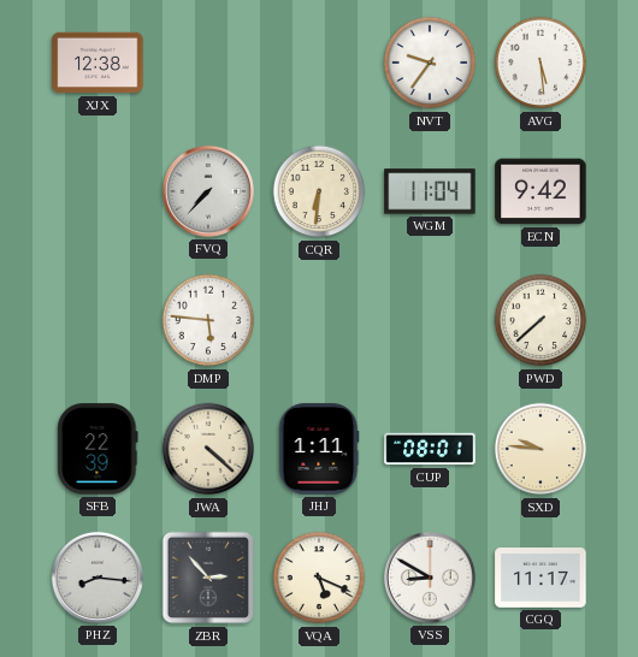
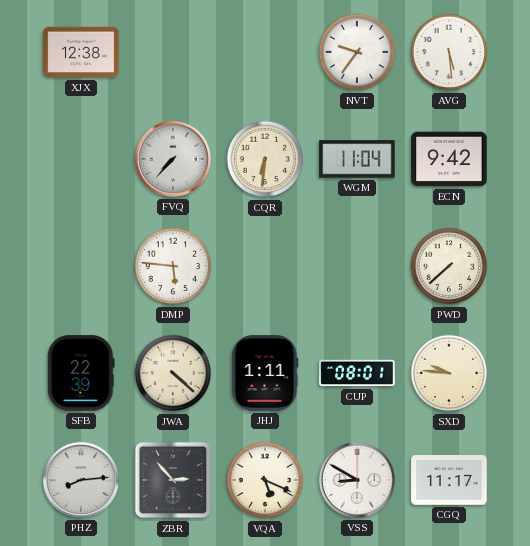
PHZ: 8:16 -> 8:14
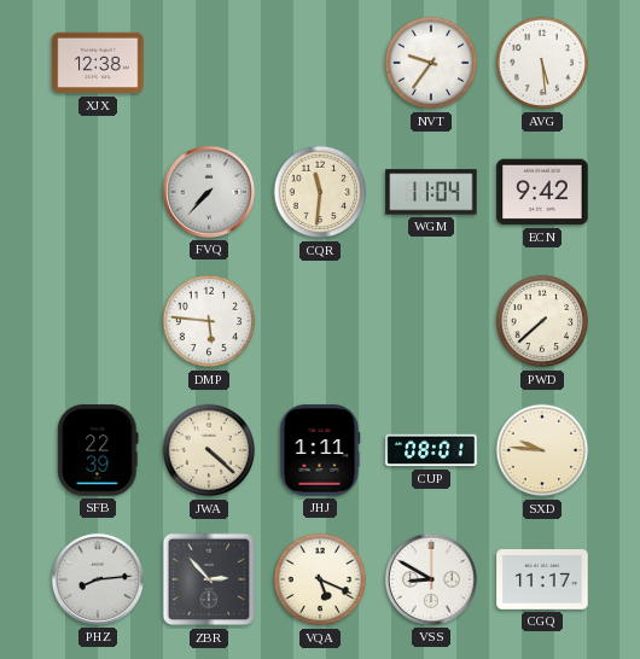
CQR: 6:31 -> 11:31
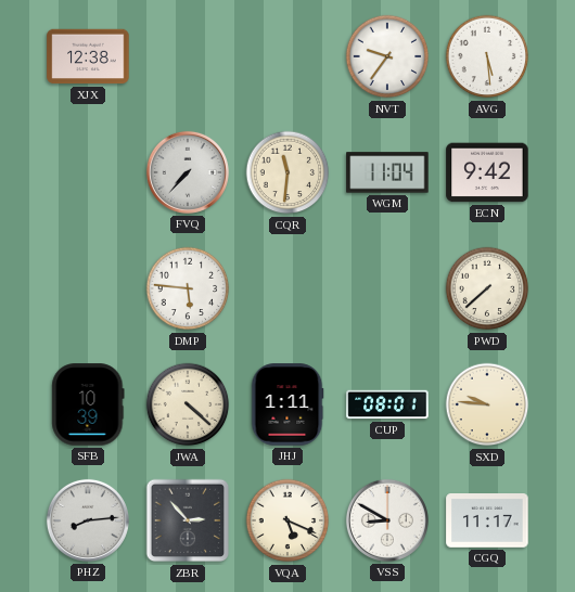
SFB: 22:39 -> 10:39
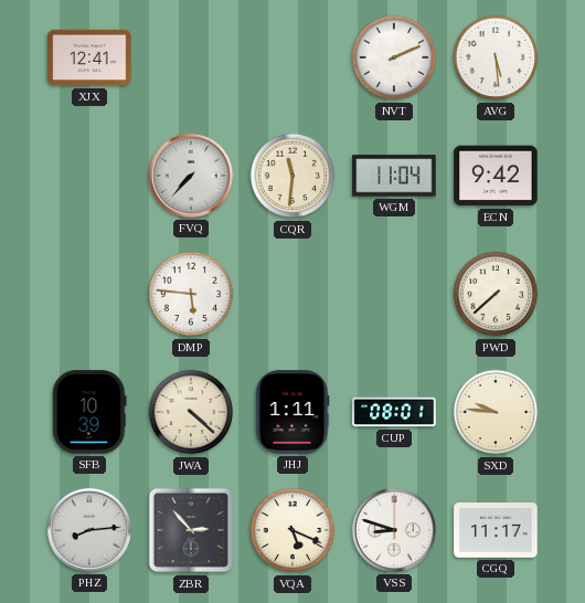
XJX: 12:38 -> 12:41
NVT: 9:36 -> 2:11
VSS: 8:50 -> 8:48
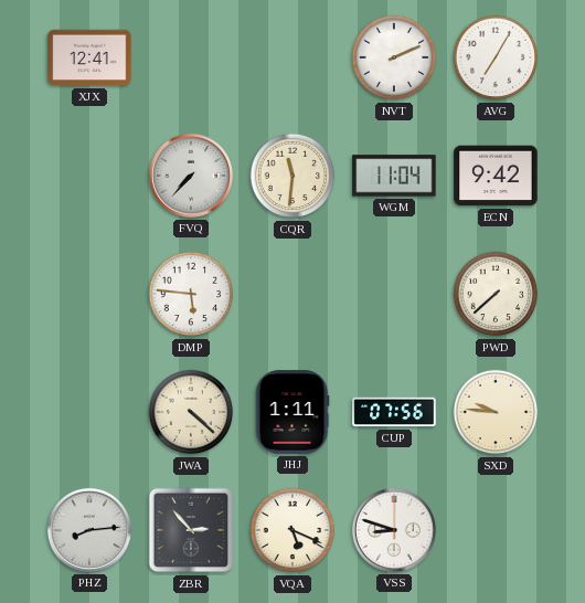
AVG: 5:29 -> 7:05
SFB: 10:39 -> none
CUP: 08:01 -> 07:56
CGQ: 11:17 -> none
